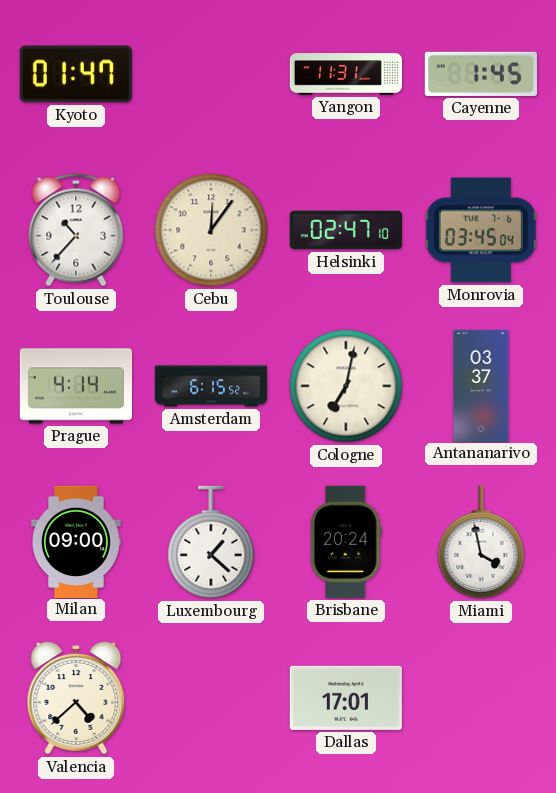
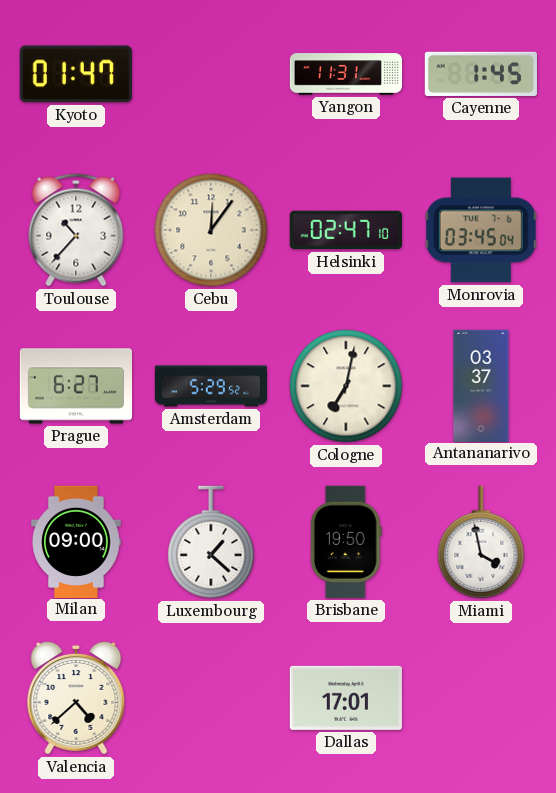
Prague: 4:14 -> 6:27
Amsterdam: 6:15 -> 5:29
Brisbane: 20:24 -> 19:50
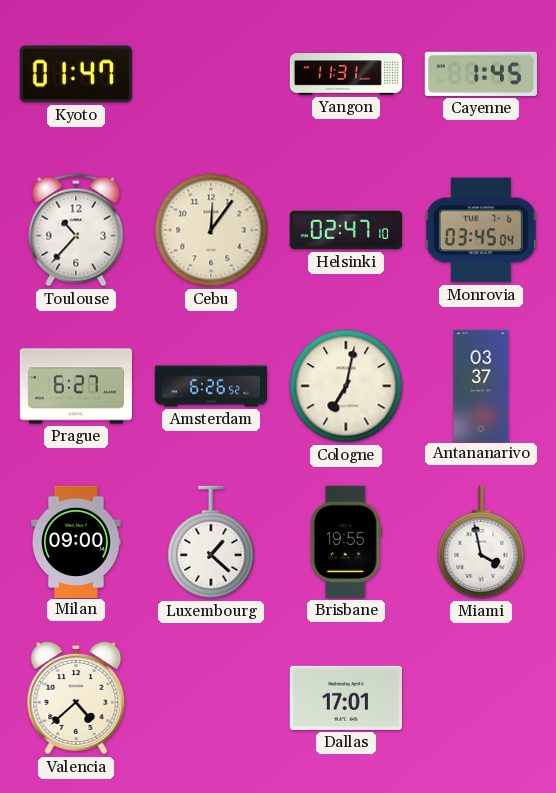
Amsterdam: 5:29 -> 6:26
Brisbane: 19:50 -> 19:55
